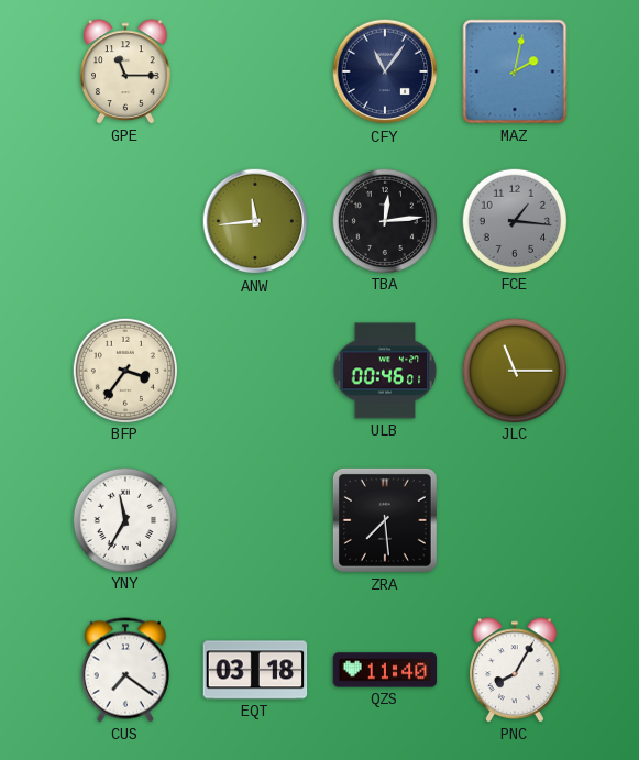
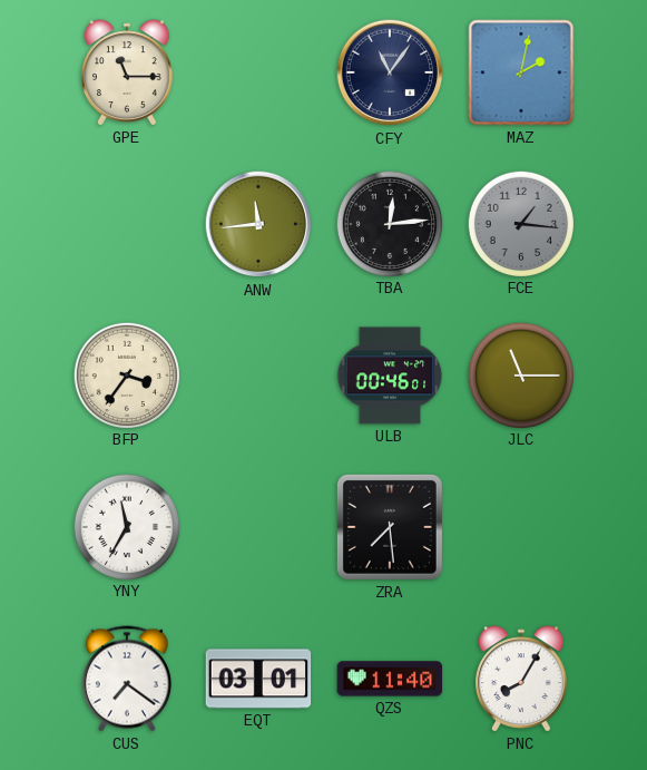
EQT: 03:18 -> 03:01
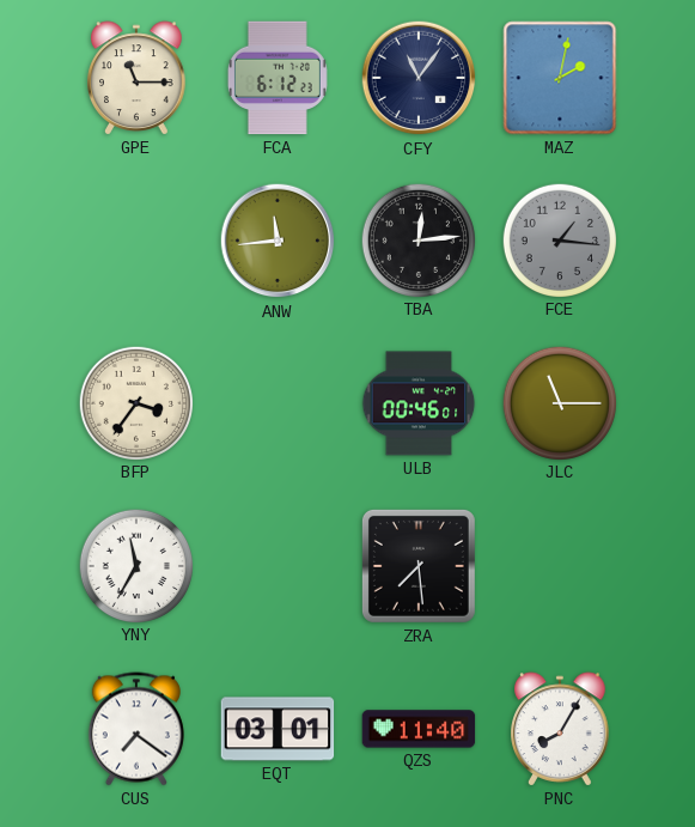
FCA: none -> 6:12
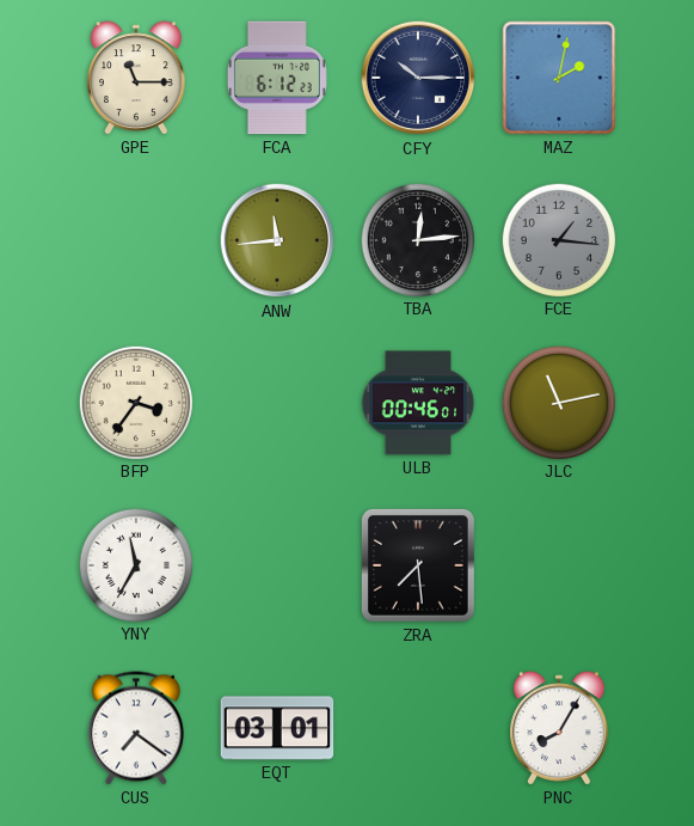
CFY: 11:06 -> 10:15
JLC: 11:15 -> 11:13
QZS: 11:40 -> none
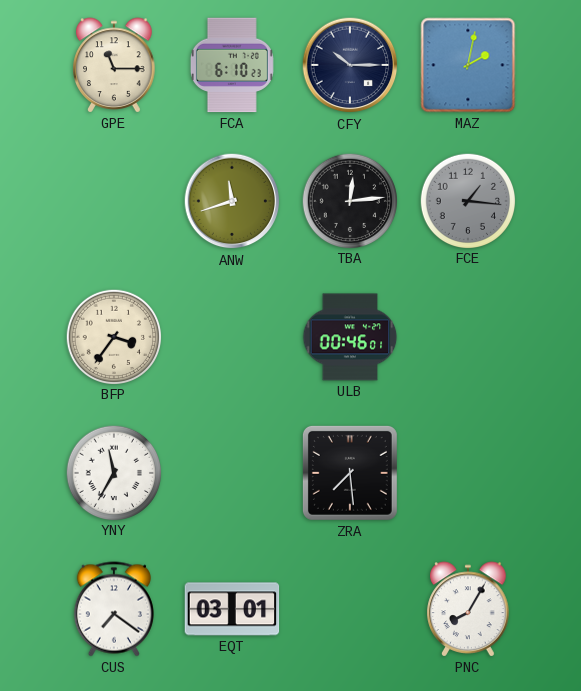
FCA: 6:12 -> 6:10
ANW: 11:44 -> 11:42
JLC: 11:13 -> none
